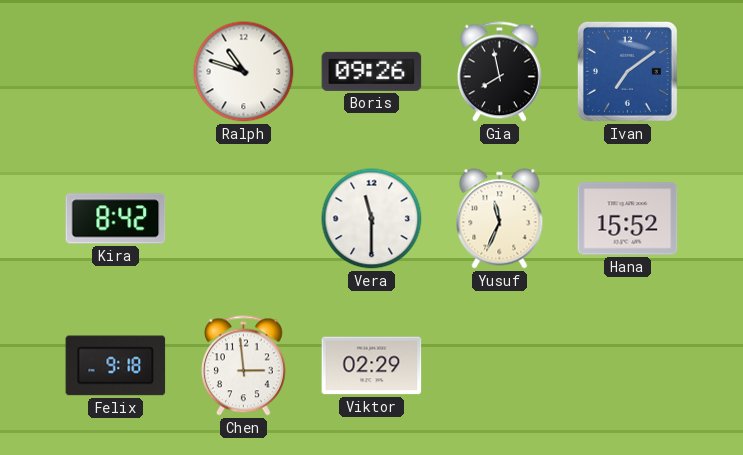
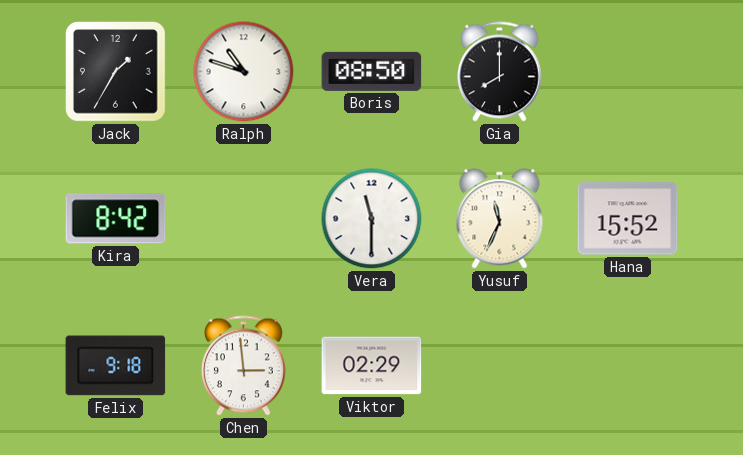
Jack: none -> 1:35
Boris: 09:26 -> 08:50
Gia: 7:58 -> 8:00
Ivan: 7:09 -> none
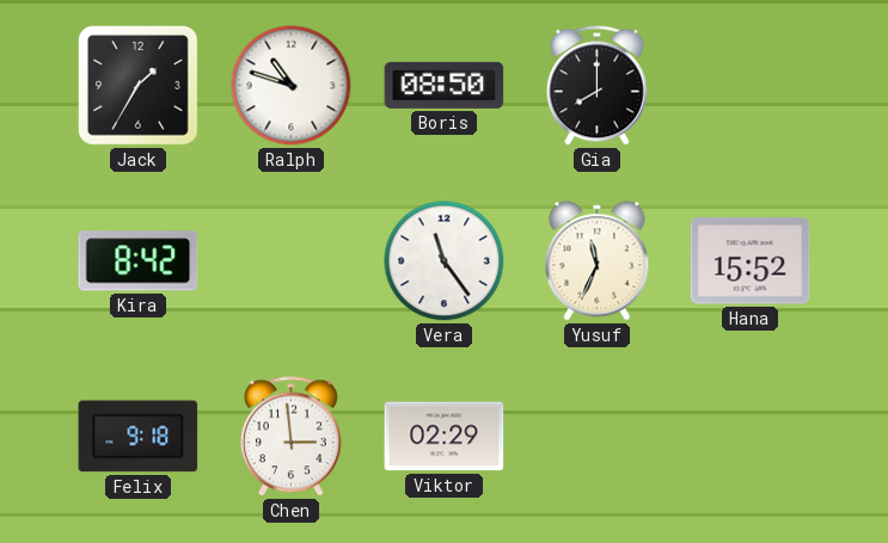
Vera: 11:30 -> 11:24
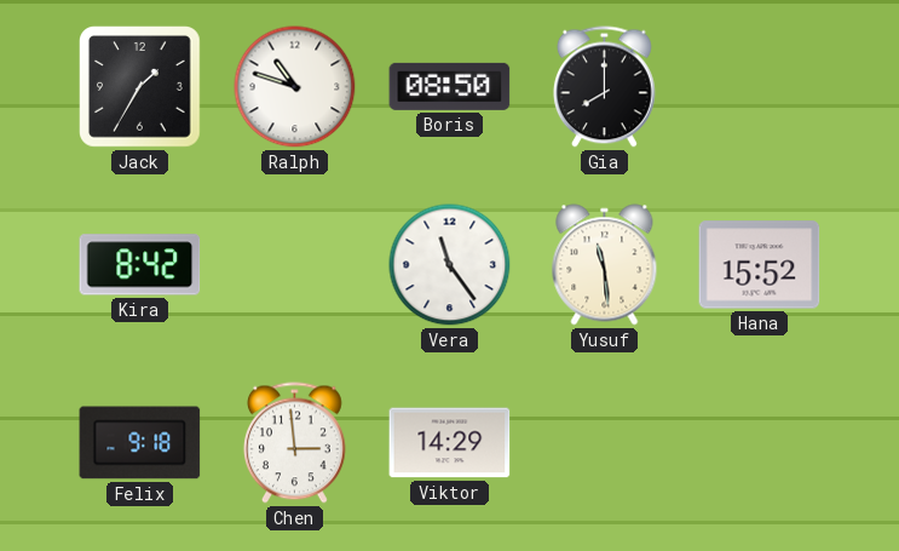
Yusuf: 11:34 -> 11:29
Viktor: 02:29 -> 14:29
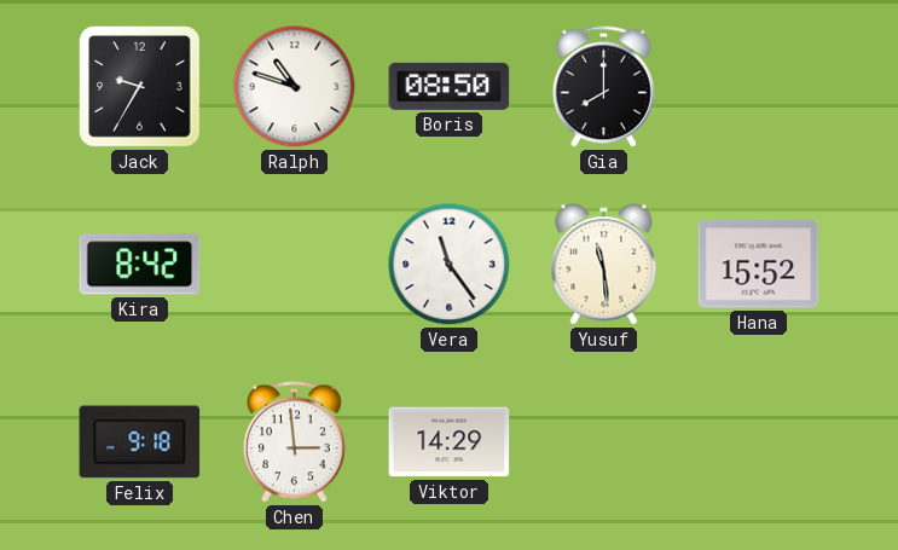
Jack: 1:35 -> 9:35
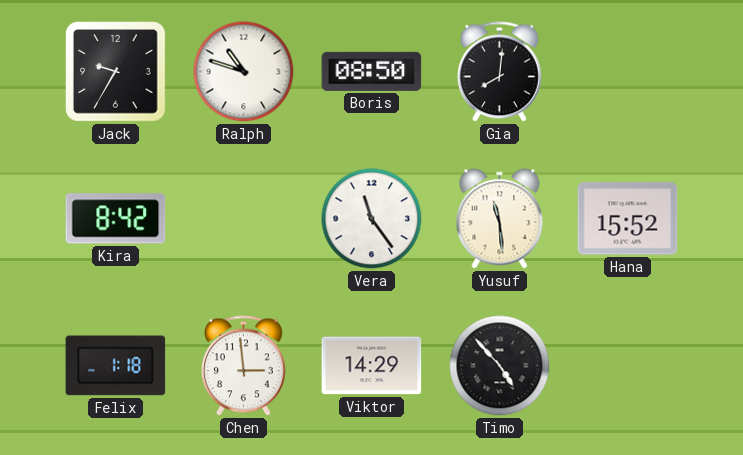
Gia: 8:00 -> 8:01
Felix: 9:18 -> 1:18
Timo: none -> 4:53
